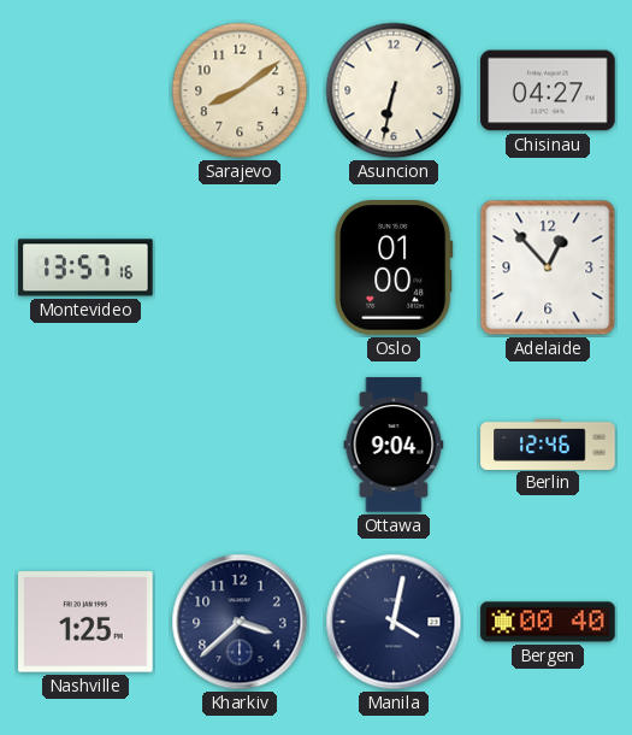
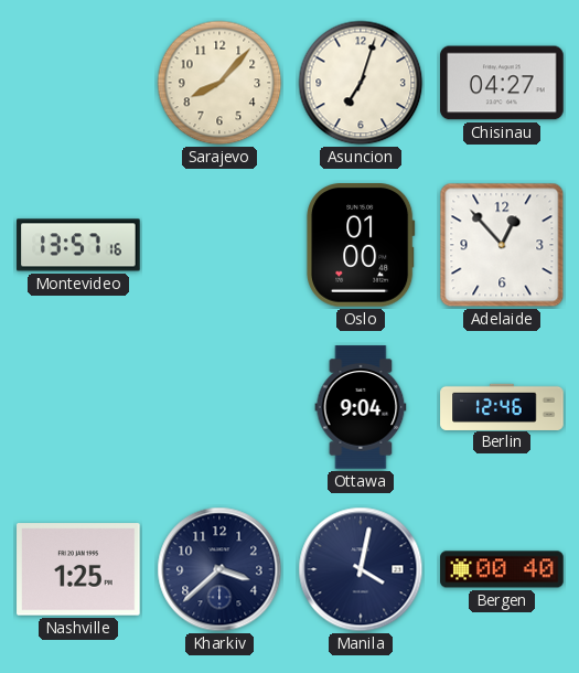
Sarajevo: 8:09 -> 8:07
Asuncion: 6:32 -> 7:03
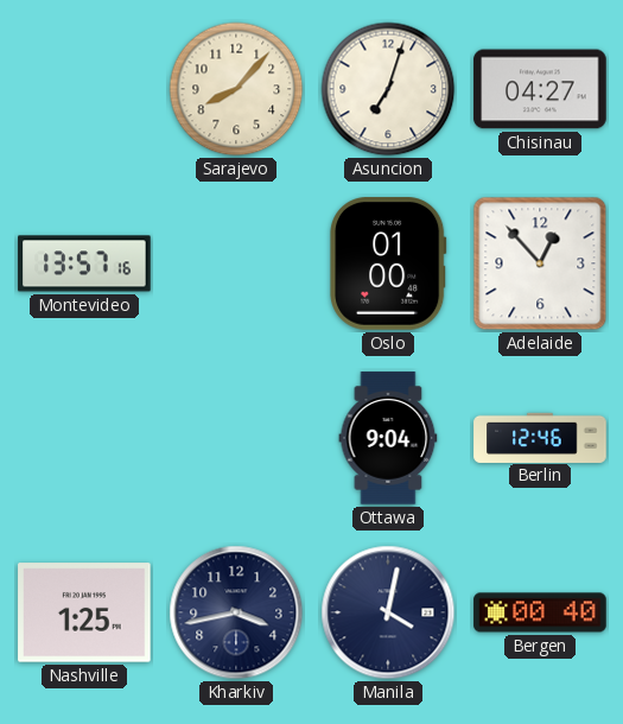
Kharkiv: 3:38 -> 3:43
